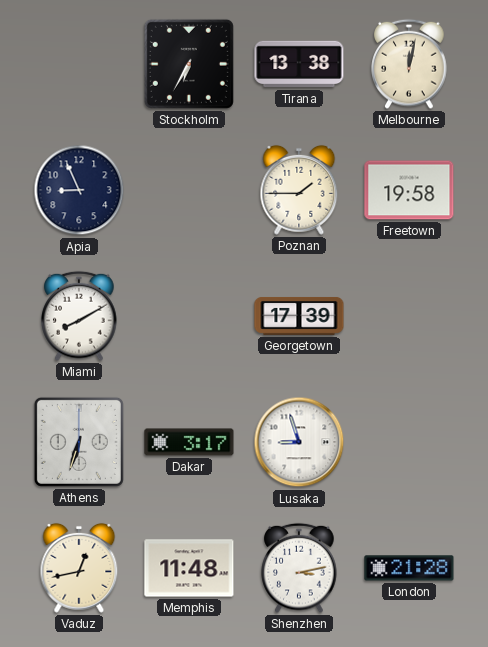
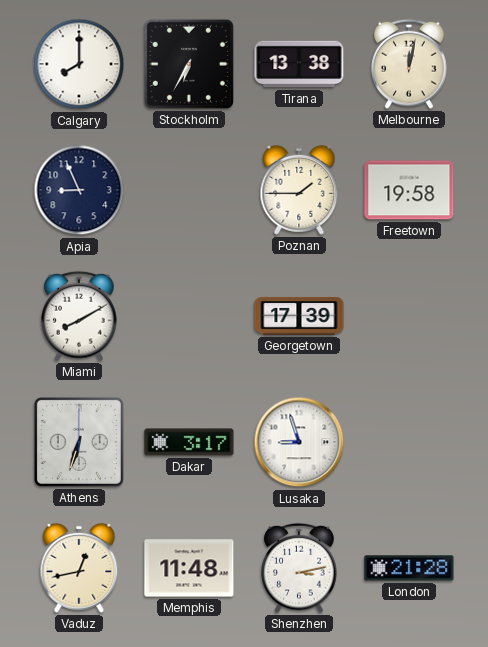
Calgary: none -> 8:00
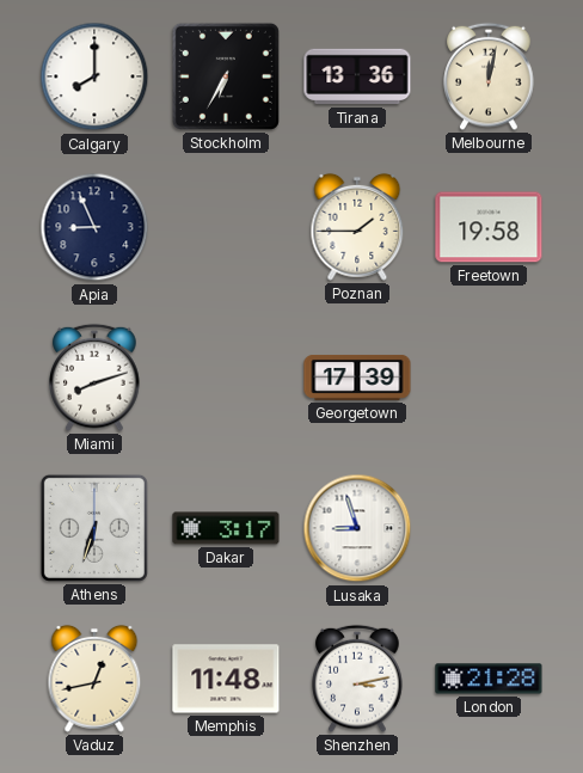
Tirana: 13:38 -> 13:36
Miami: 8:10 -> 8:12
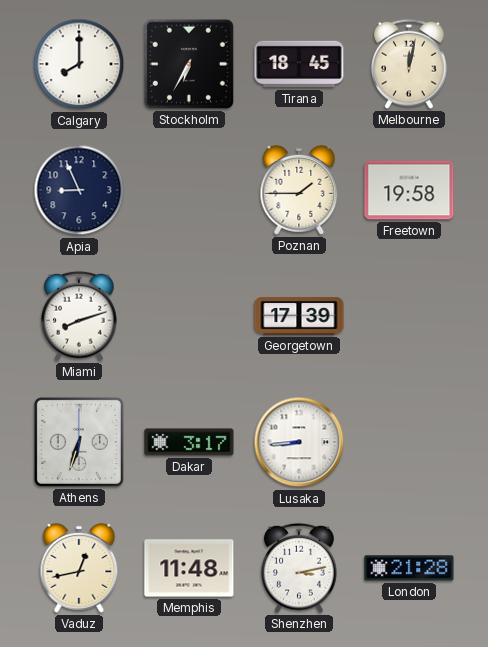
Tirana: 13:36 -> 18:45
Lusaka: 8:57 -> 8:44
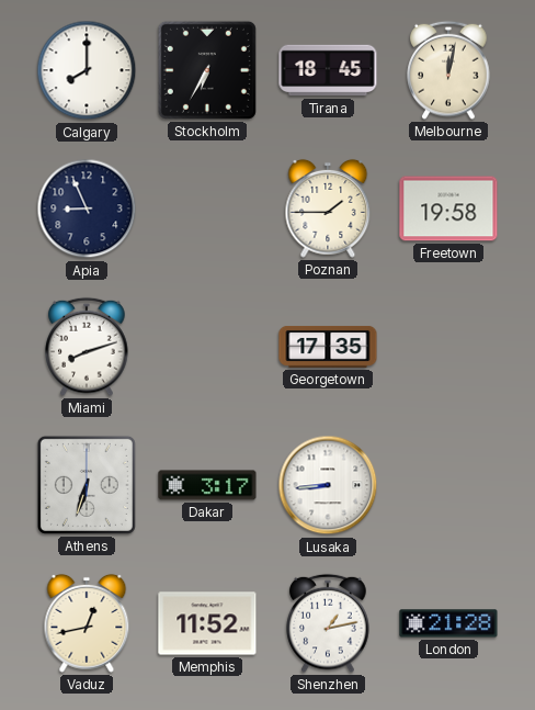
Georgetown: 17:39 -> 17:35
Memphis: 11:48 -> 11:52
Shenzhen: 3:13 -> 1:13
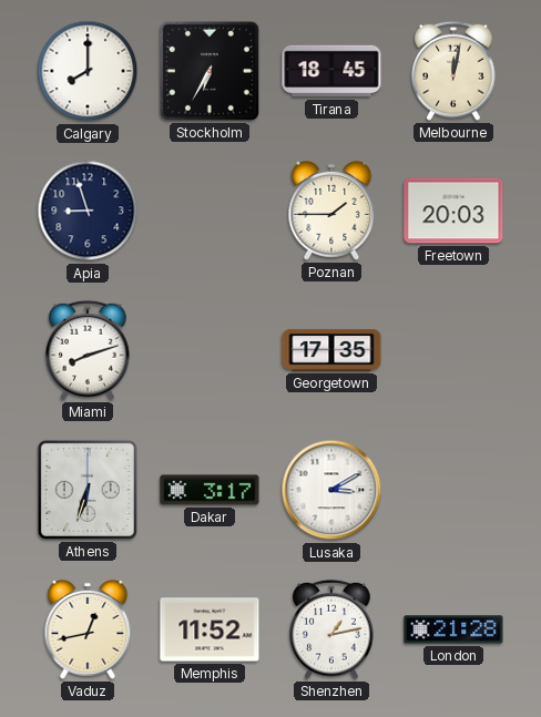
Apia: 8:56 -> 8:57
Freetown: 19:58 -> 20:03
Lusaka: 8:44 -> 3:10
